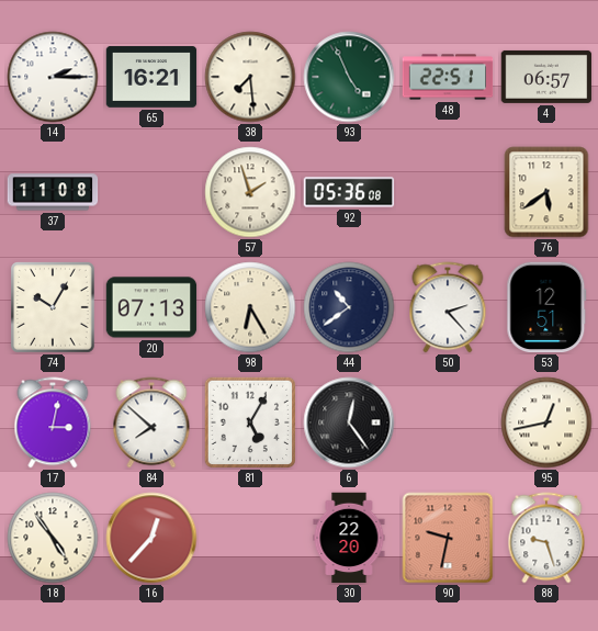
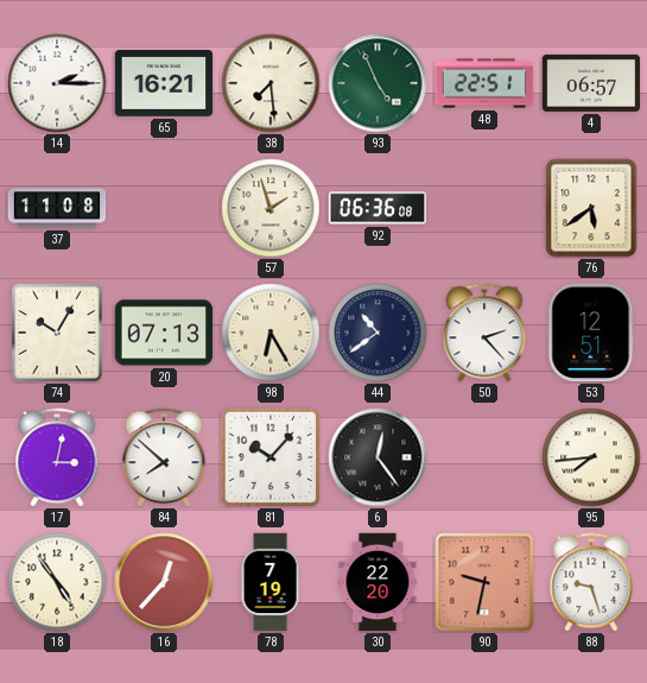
92: 05:36 -> 06:36
81: 5:05 -> 10:07
95: 12:43 -> 7:44
78: none -> 7:19
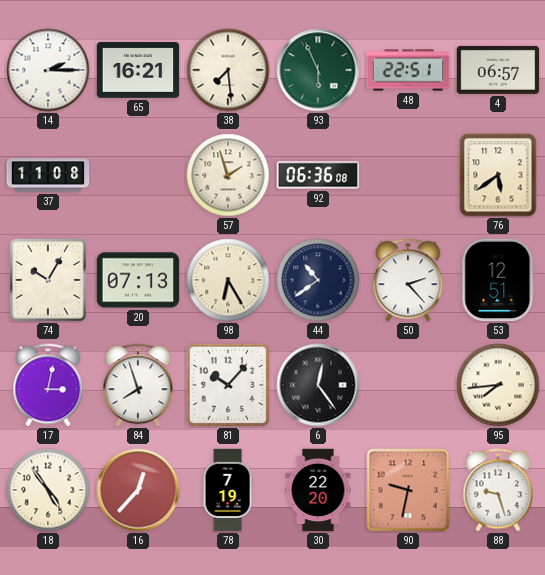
93: 4:56 -> 5:56
84: 7:52 -> 7:57
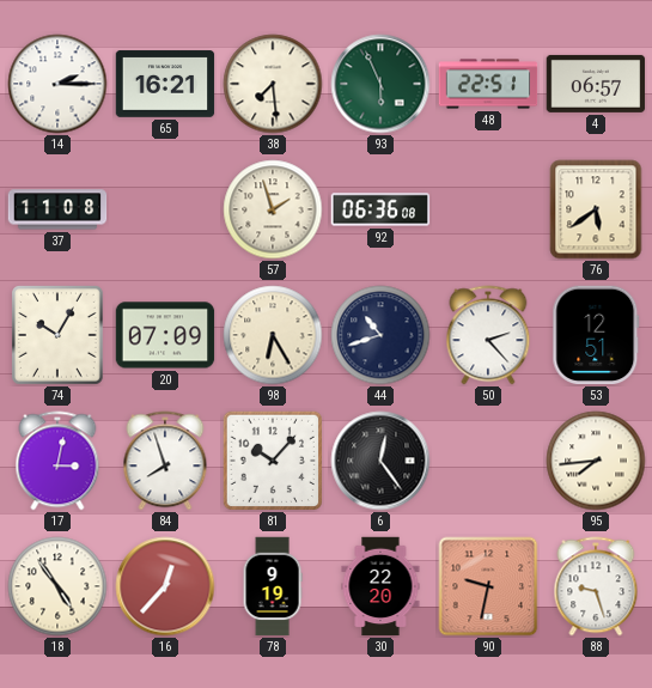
20: 07:13 -> 07:09
44: 10:39 -> 10:42
78: 7:19 -> 9:19
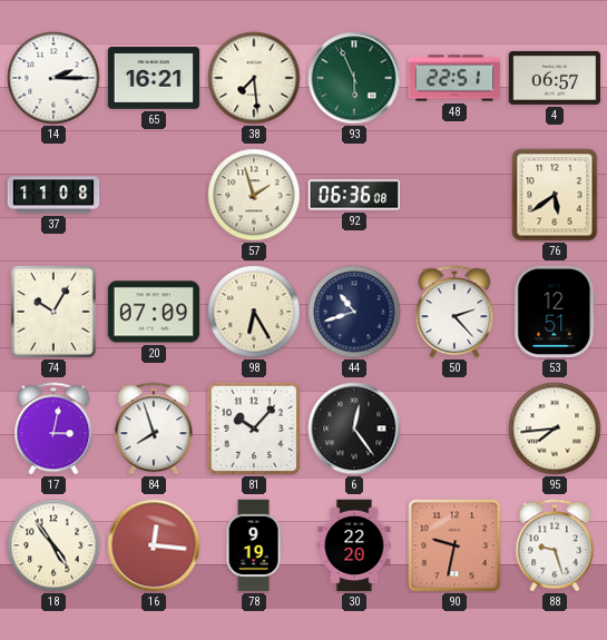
16: 12:37 -> 12:16
